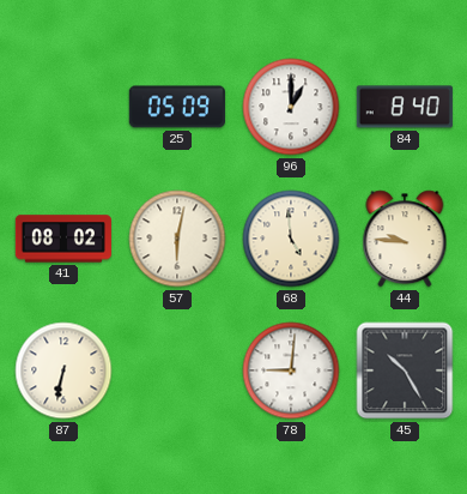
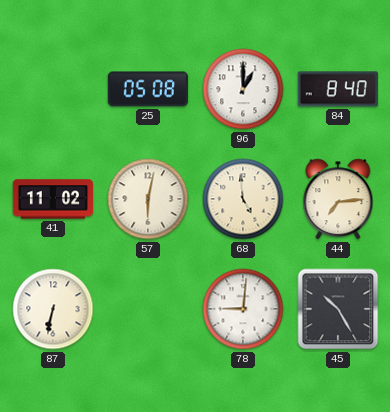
25: 05:09 -> 05:08
41: 08:02 -> 11:02
44: 9:46 -> 7:14
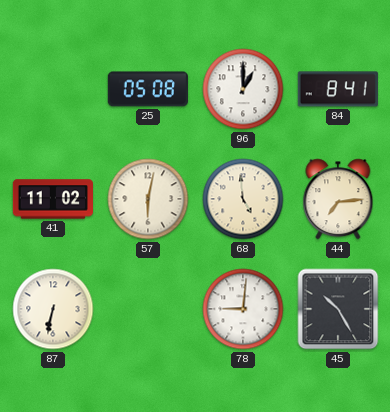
84: 8:40 -> 8:41
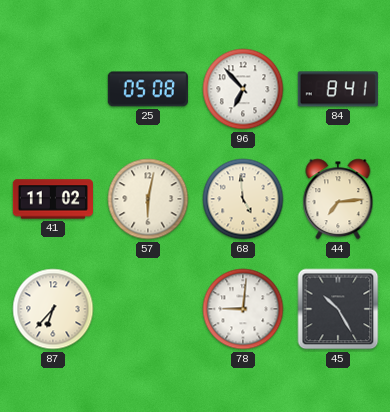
96: 1:00 -> 6:53
87: 6:32 -> 6:37
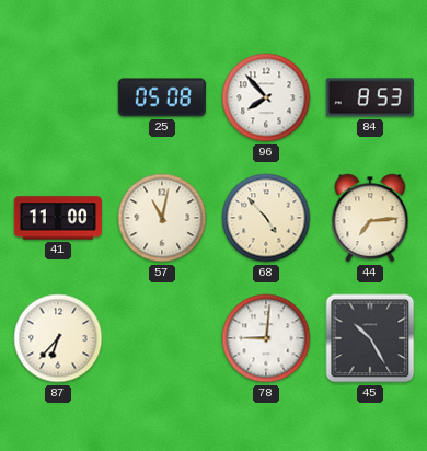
96: 6:53 -> 7:53
84: 8:41 -> 8:53
41: 11:02 -> 11:00
57: 6:02 -> 11:02
68: 4:59 -> 4:53
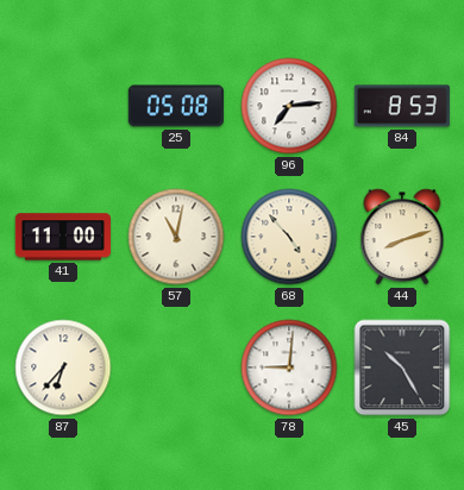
96: 7:53 -> 7:14
44: 7:14 -> 8:12
